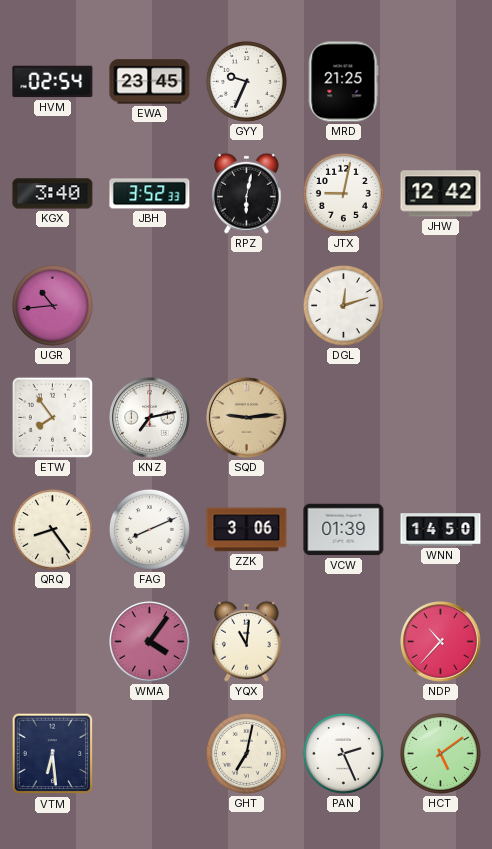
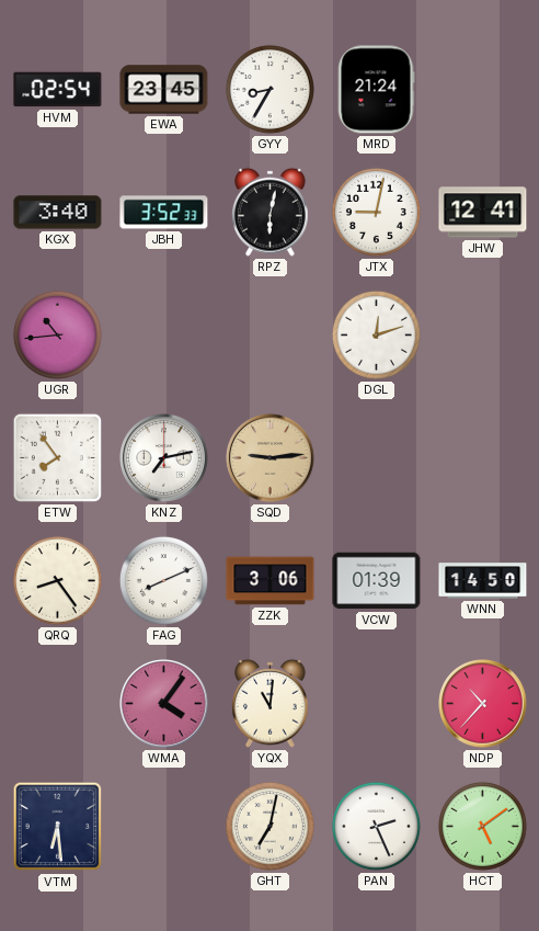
GYY: 9:34 -> 8:35
MRD: 21:25 -> 21:24
JHW: 12:42 -> 12:41
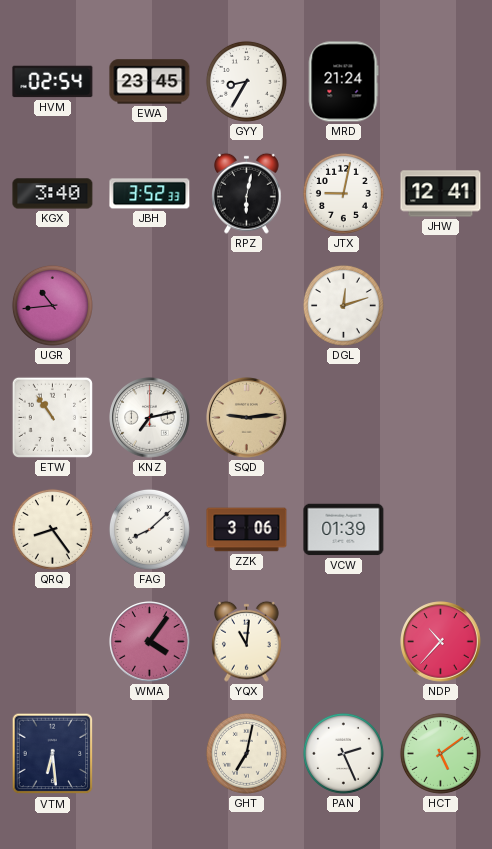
ETW: 7:54 -> 10:54
FAG: 8:11 -> 8:08
WNN: 14:50 -> none
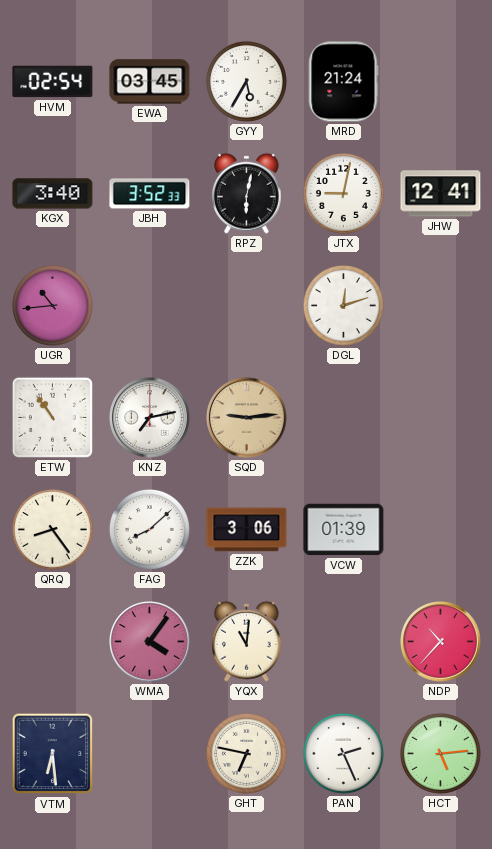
EWA: 23:45 -> 03:45
GYY: 8:35 -> 5:35
GHT: 7:02 -> 6:47
HCT: 5:09 -> 5:14
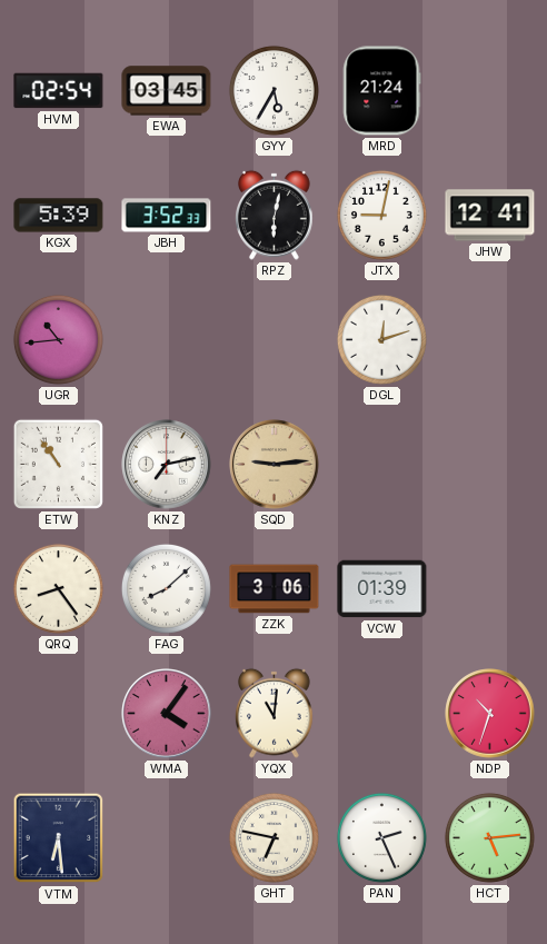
KGX: 3:40 -> 5:39
NDP: 10:37 -> 10:33
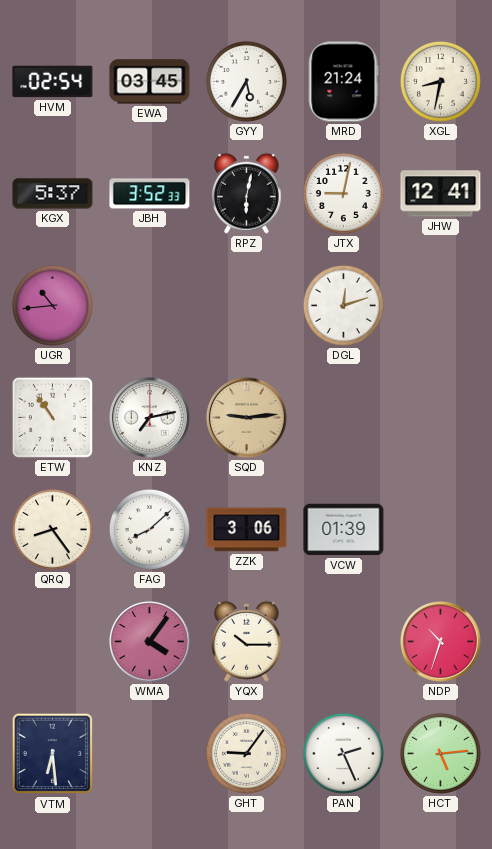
XGL: none -> 8:32
KGX: 5:39 -> 5:37
YQX: 11:01 -> 10:15
GHT: 6:47 -> 9:06
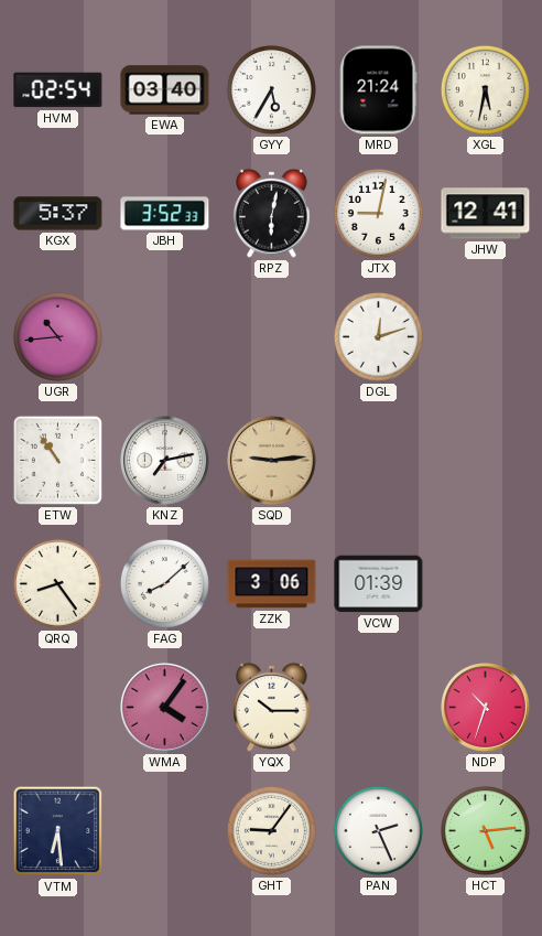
EWA: 03:45 -> 03:40
XGL: 8:32 -> 5:32
